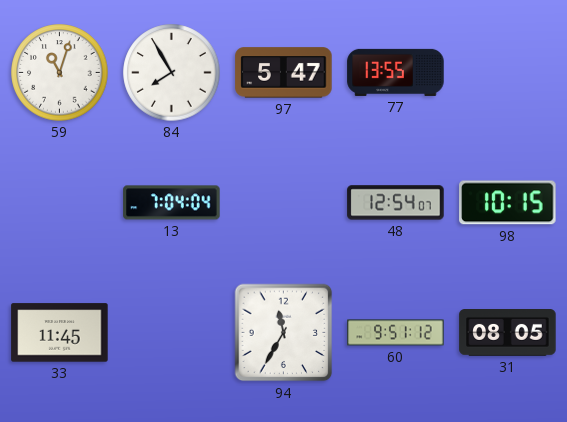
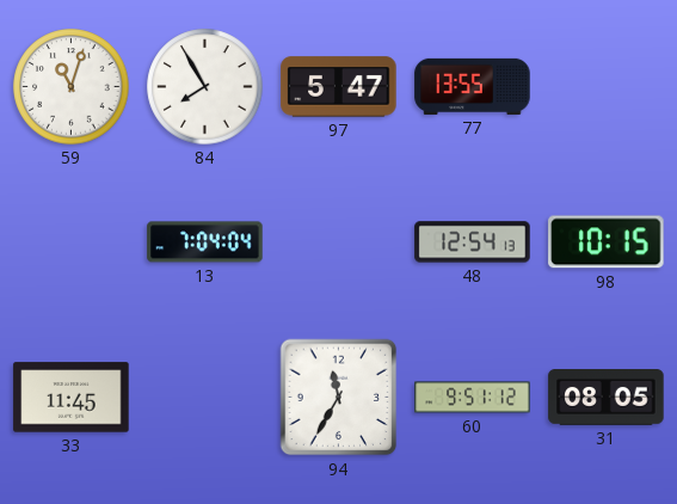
48: 12:54:07 -> 12:54:13
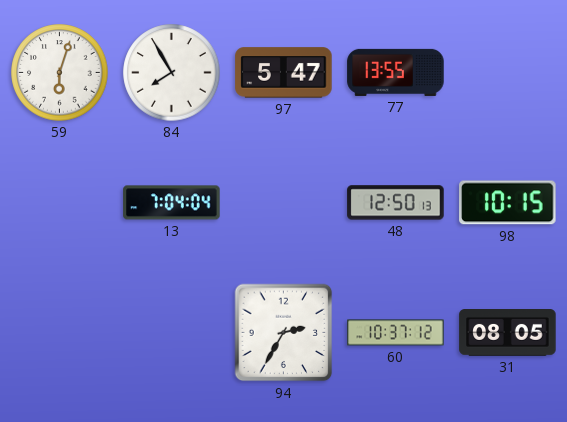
59: 11:03 -> 6:03
48: 12:54 -> 12:50
33: 11:45 -> none
94: 11:35 -> 2:35
60: 9:51 -> 10:37
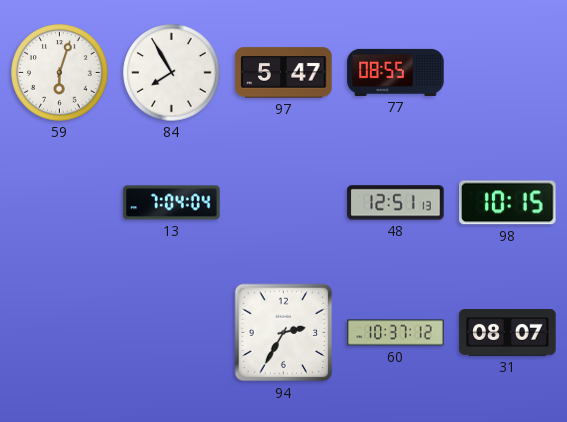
77: 13:55 -> 08:55
48: 12:50 -> 12:51
31: 08:05 -> 08:07
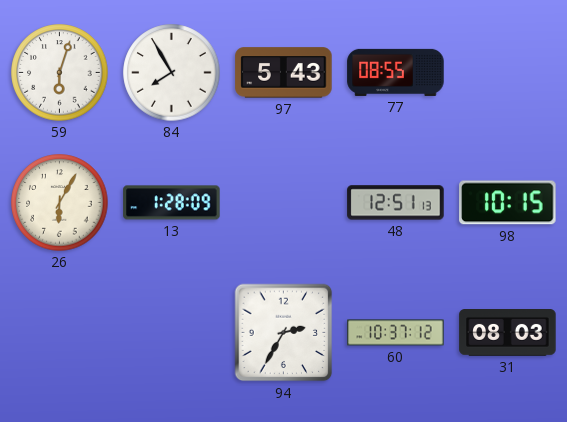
97: 5:47 -> 5:43
26: none -> 6:05
13: 7:04 -> 1:28
31: 08:07 -> 08:03
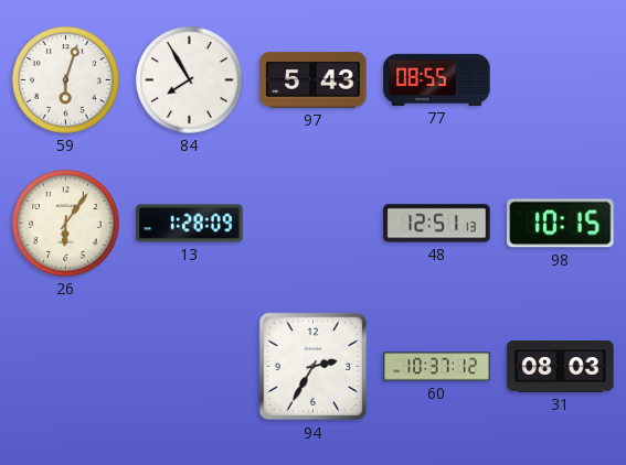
26: 6:05 -> 6:06
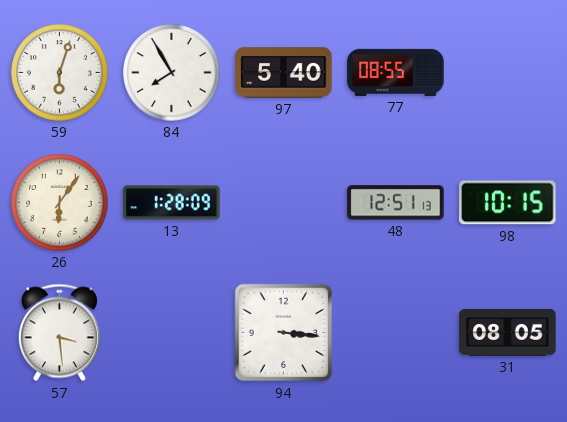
97: 5:43 -> 5:40
57: none -> 3:29
94: 2:35 -> 3:16
60: 10:37 -> none
31: 08:03 -> 08:05
